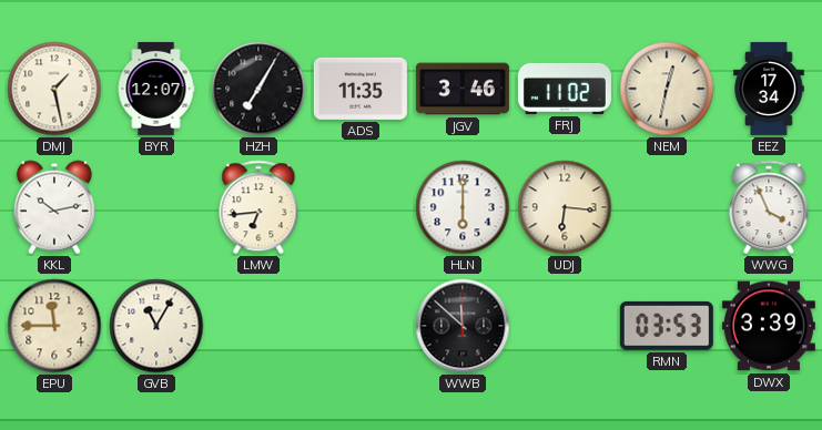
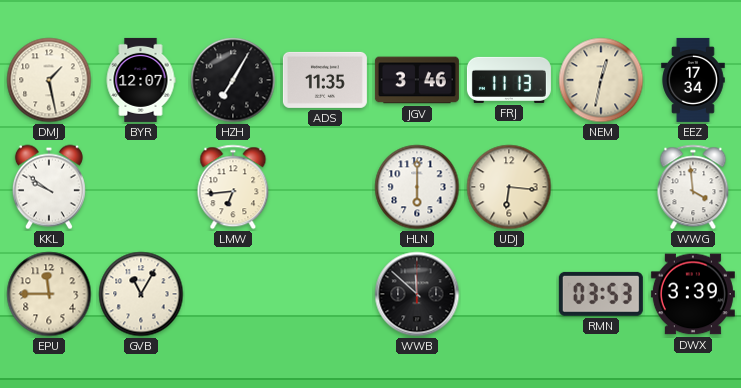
FRJ: 11:02 -> 11:13
KKL: 10:13 -> 9:51
WWG: 3:56 -> 3:59
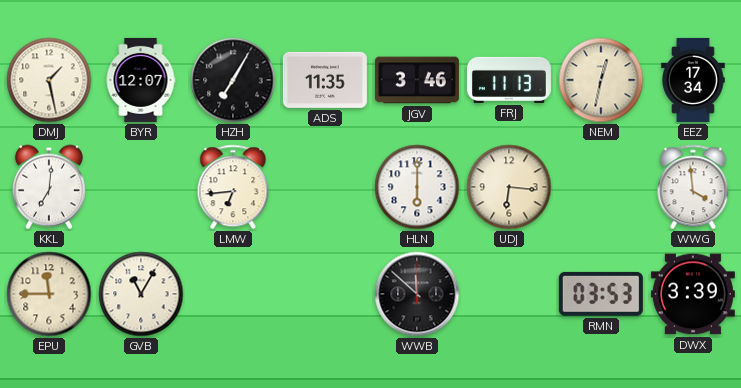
KKL: 9:51 -> 7:01
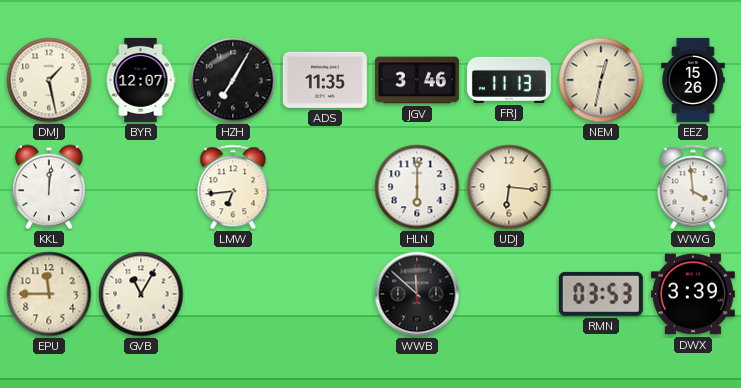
EEZ: 17:34 -> 15:26
KKL: 7:01 -> 12:01
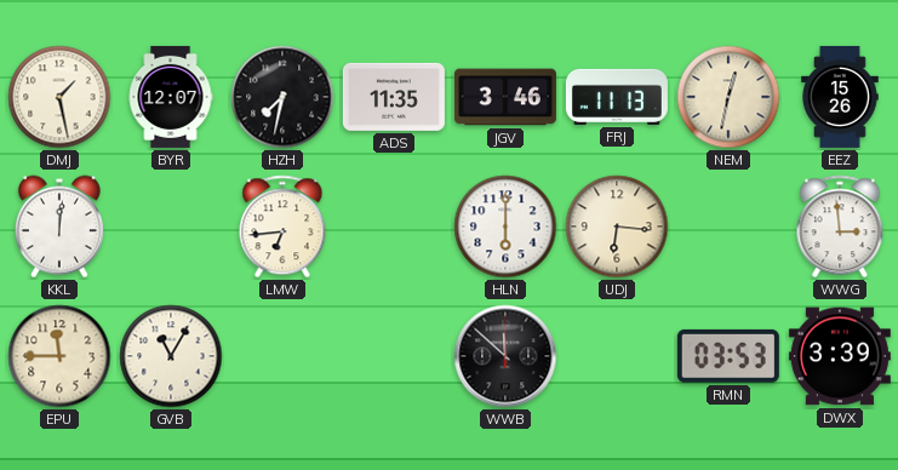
HZH: 7:05 -> 7:32
WWG: 3:59 -> 2:59
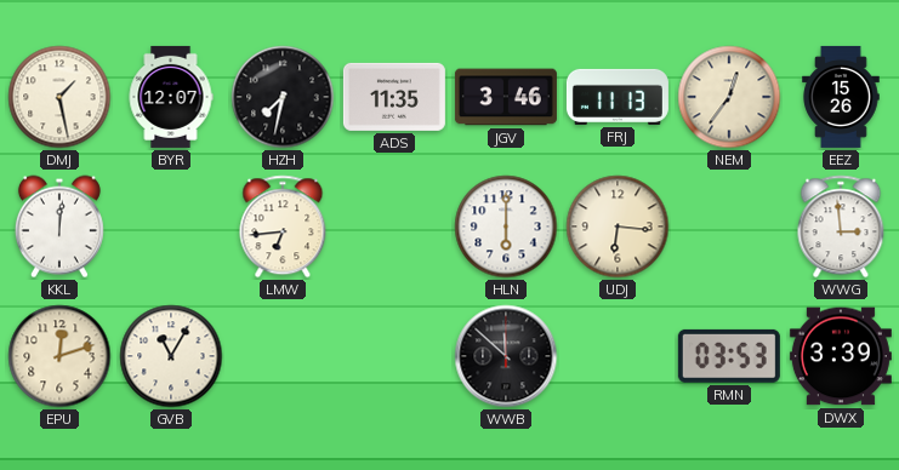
NEM: 12:32 -> 12:36
EPU: 11:45 -> 12:12
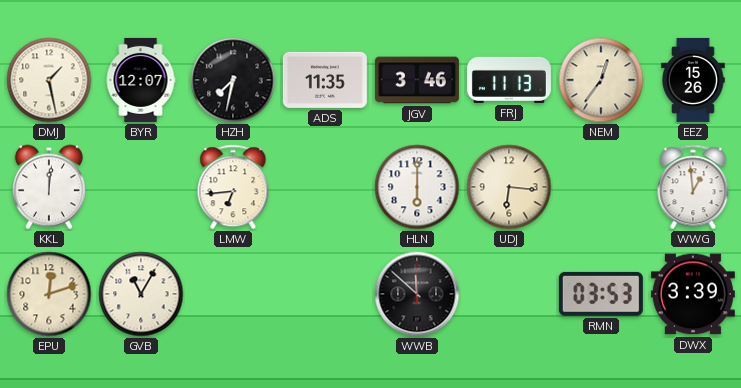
WWG: 2:59 -> 12:59
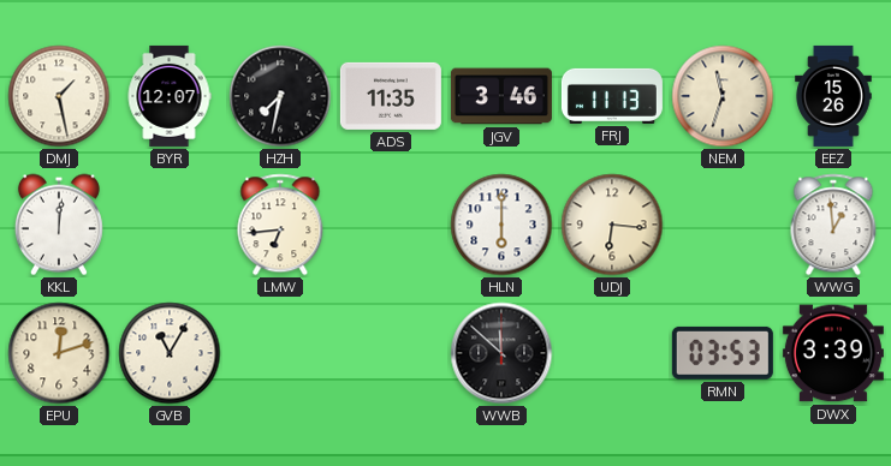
NEM: 12:36 -> 11:33
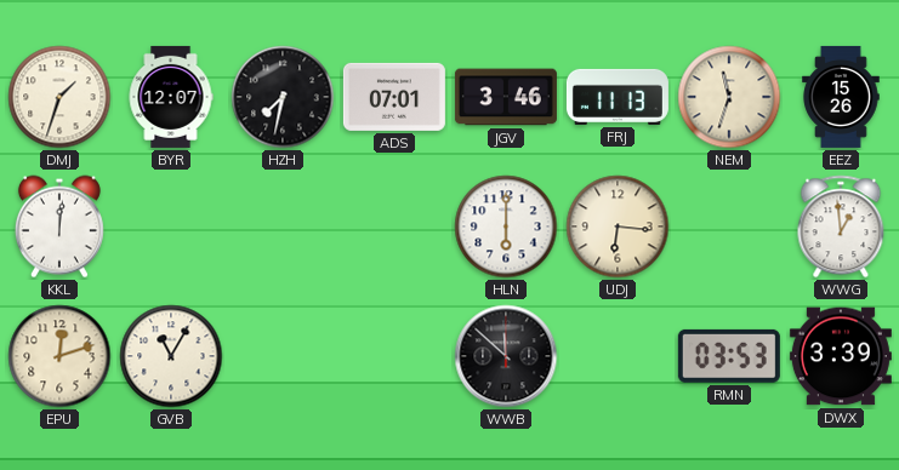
DMJ: 1:28 -> 1:33
ADS: 11:35 -> 07:01
LMW: 6:44 -> none
